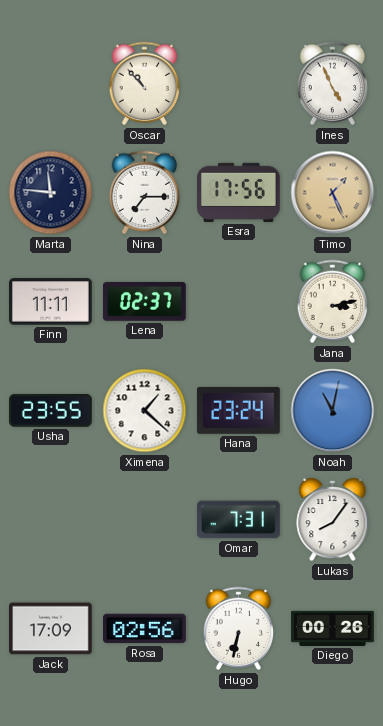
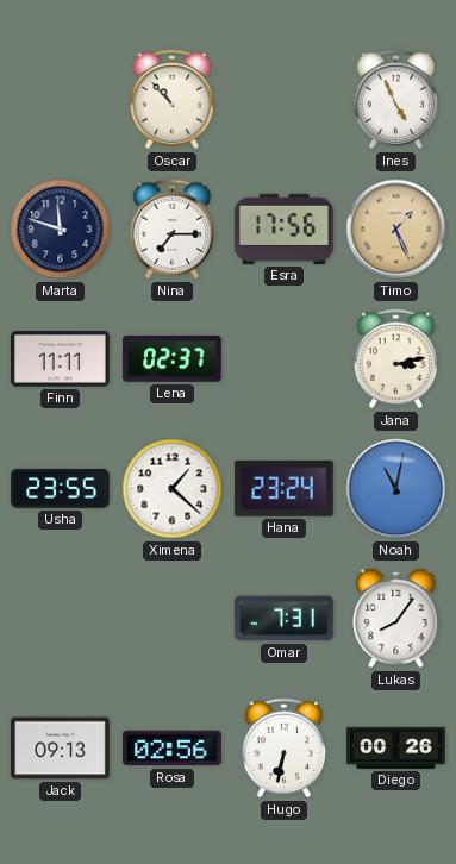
Marta: 11:46 -> 11:48
Jack: 17:09 -> 09:13
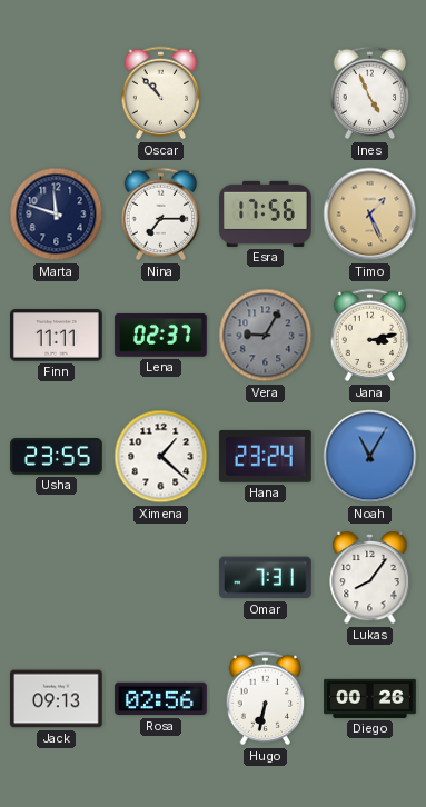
Vera: none -> 9:05
Noah: 11:02 -> 11:05
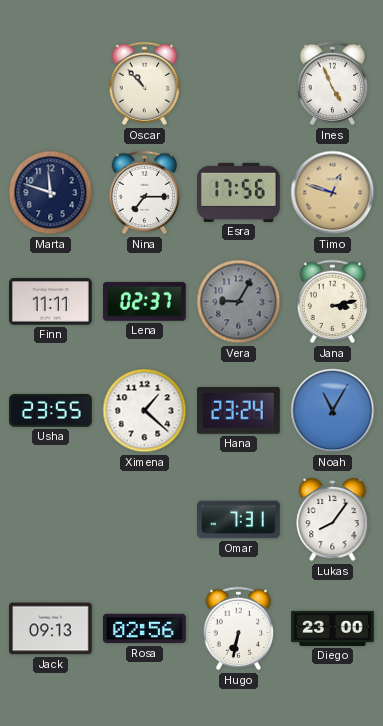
Timo: 1:26 -> 12:48
Diego: 00:26 -> 23:00
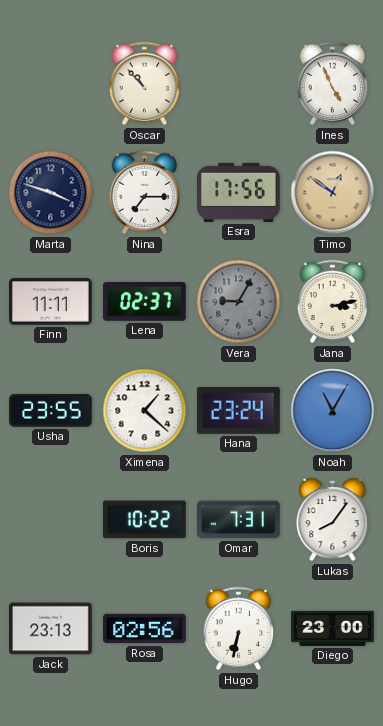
Marta: 11:48 -> 3:48
Timo: 12:48 -> 12:51
Boris: none -> 10:22
Jack: 09:13 -> 23:13
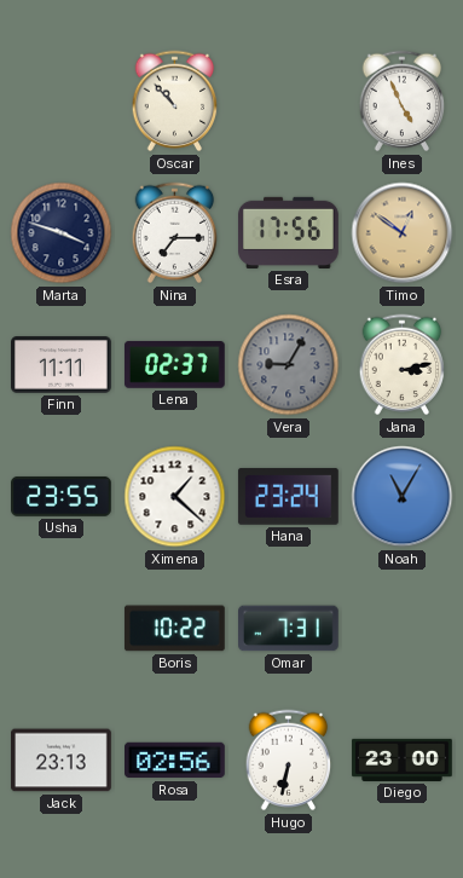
Lukas: 8:06 -> none
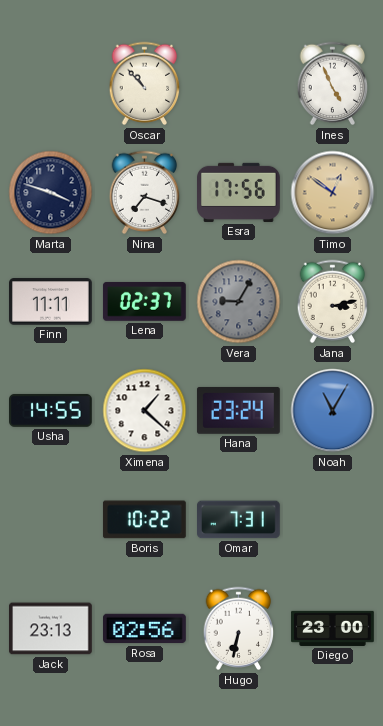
Nina: 7:15 -> 7:18
Usha: 23:55 -> 14:55
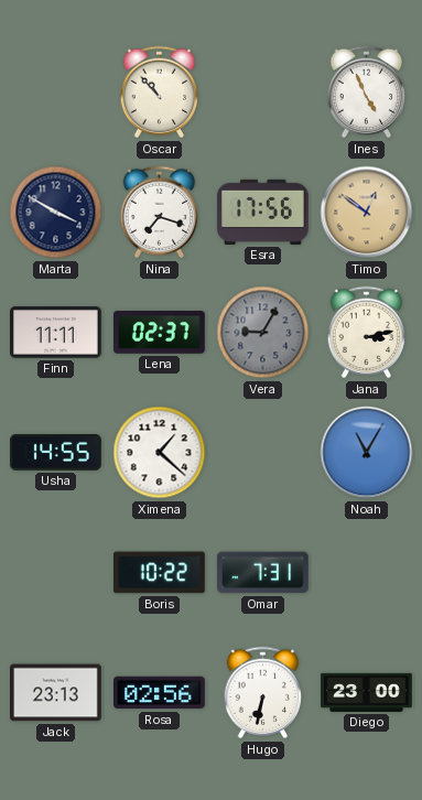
Marta: 3:48 -> 3:50
Hana: 23:24 -> none
